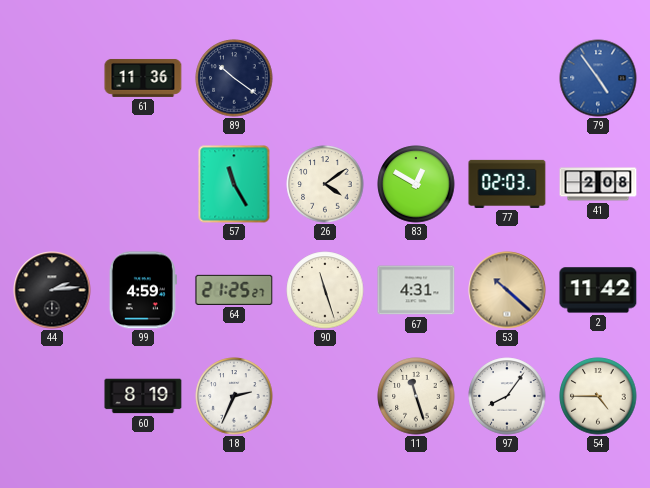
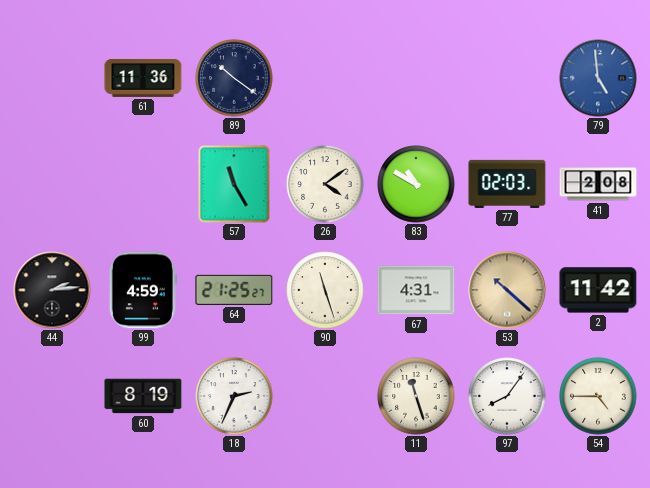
79: 4:54 -> 4:59
83: 12:50 -> 10:50
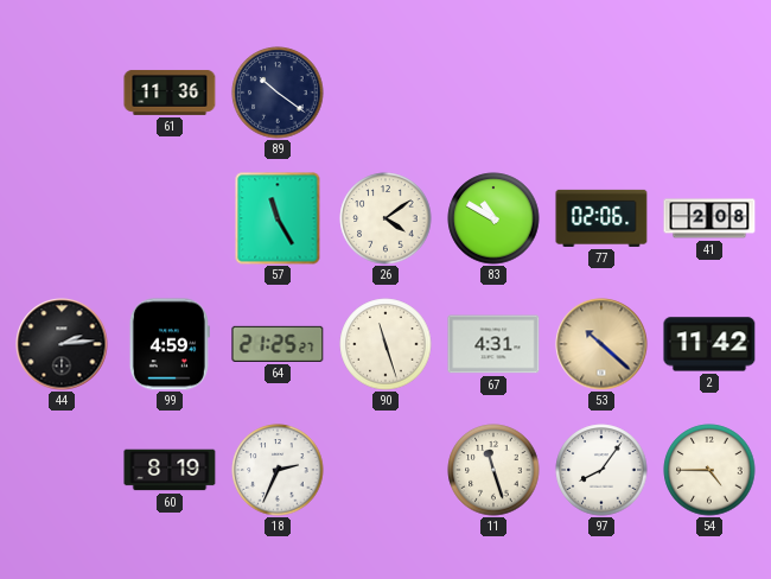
79: 4:59 -> none
77: 02:03 -> 02:06
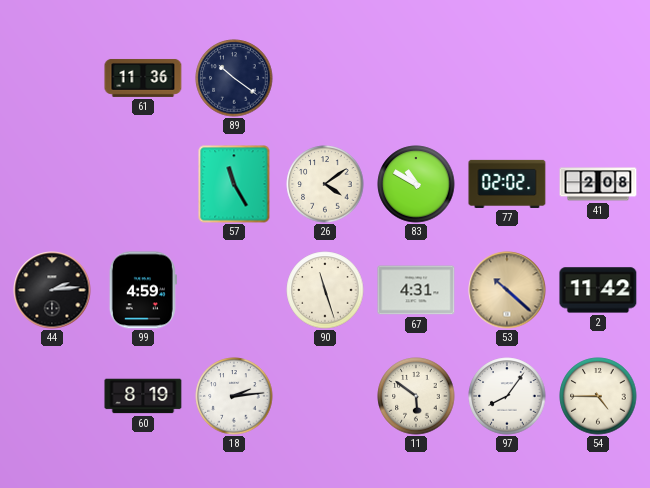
77: 02:06 -> 02:02
64: 21:25 -> none
18: 2:34 -> 2:14
11: 11:27 -> 5:51
